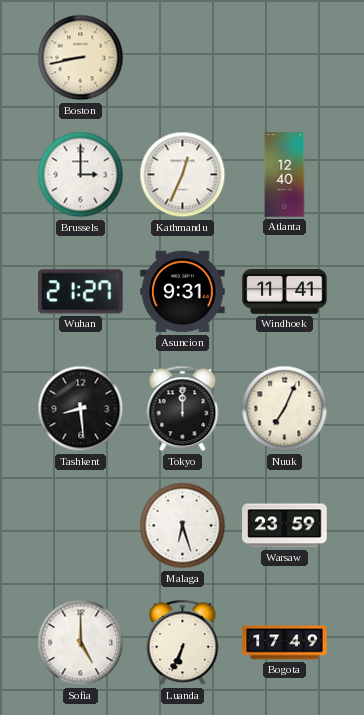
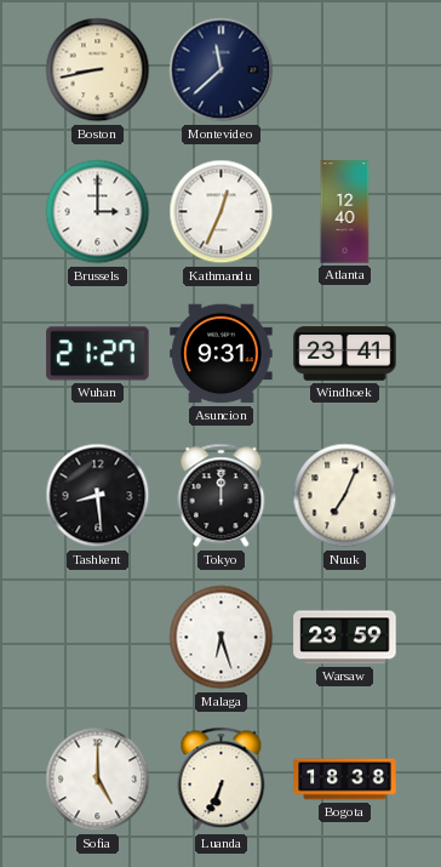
Montevideo: none -> 11:38
Windhoek: 11:41 -> 23:41
Bogota: 17:49 -> 18:38
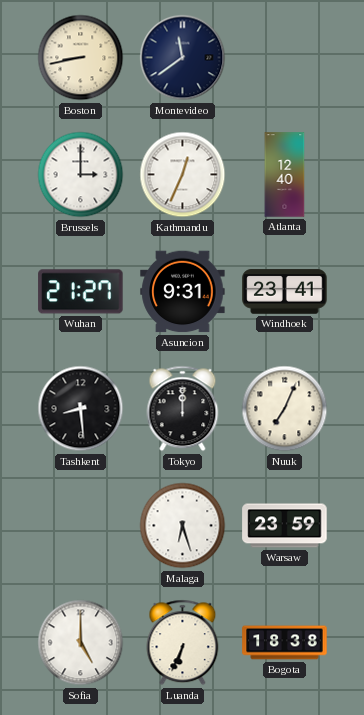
Montevideo: 11:38 -> 11:39
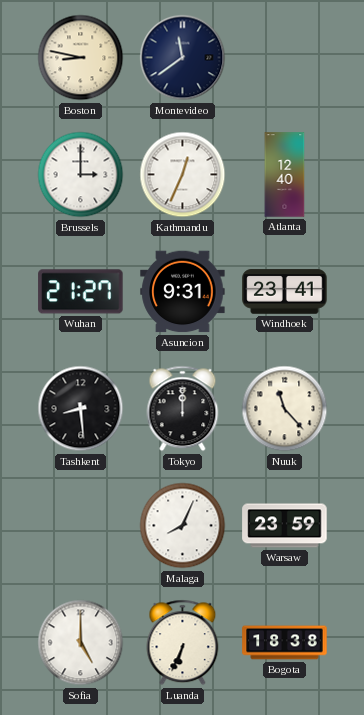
Boston: 8:43 -> 8:47
Nuuk: 7:04 -> 11:23
Malaga: 6:27 -> 8:04
